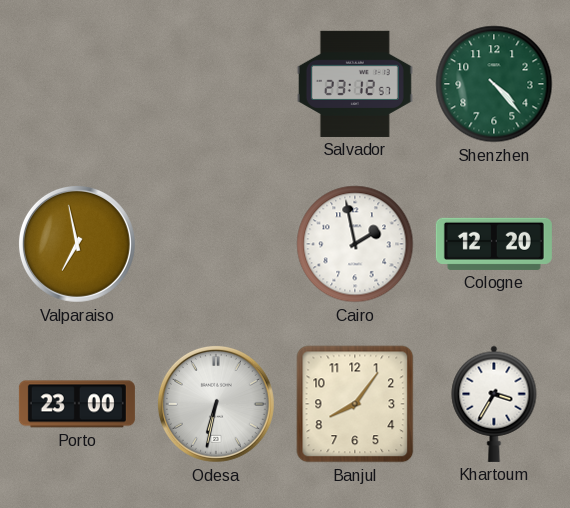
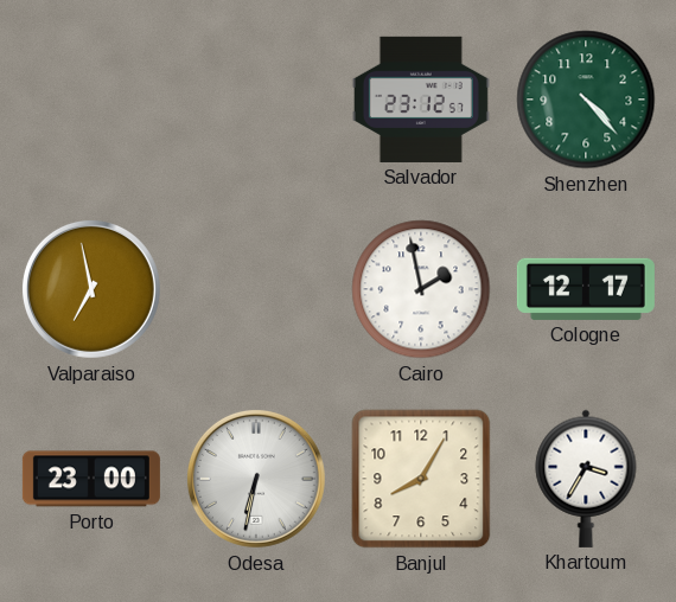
Cologne: 12:20 -> 12:17
Banjul: 8:06 -> 8:05
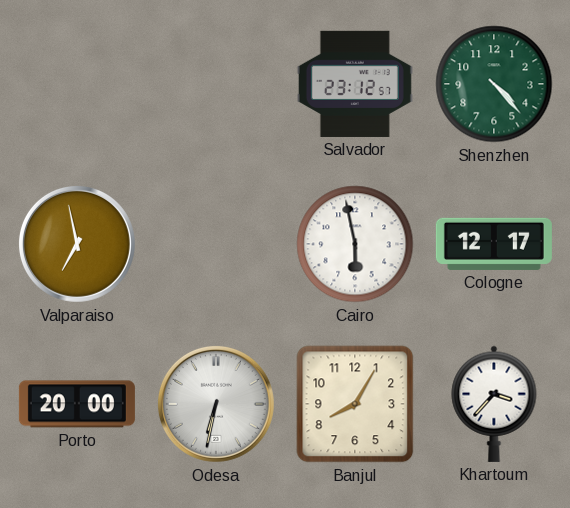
Cairo: 1:58 -> 5:58
Porto: 23:00 -> 20:00
Khartoum: 3:35 -> 3:37
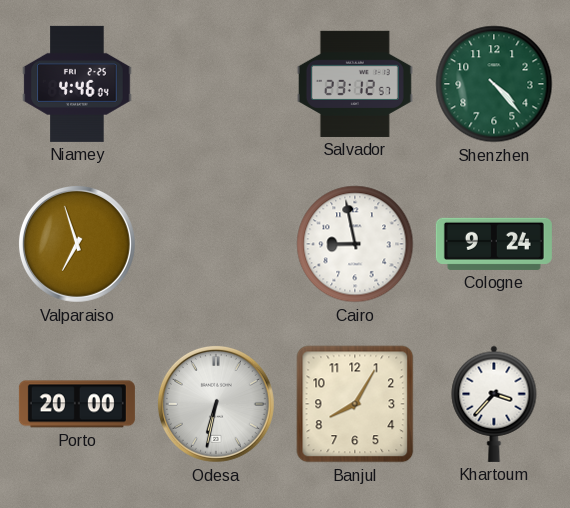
Niamey: none -> 4:46
Valparaiso: 6:58 -> 6:57
Cairo: 5:58 -> 8:58
Cologne: 12:17 -> 9:24
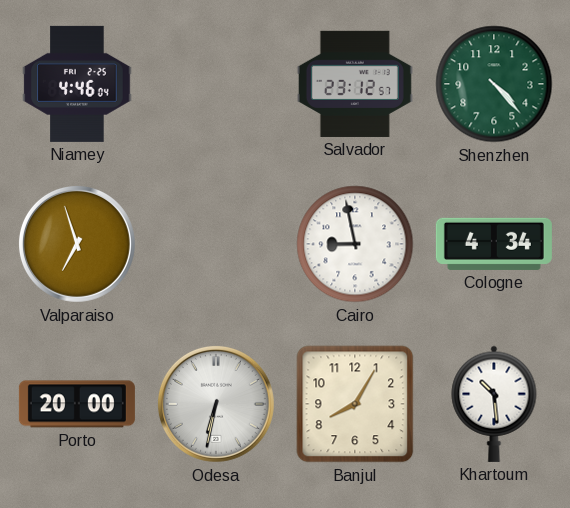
Cologne: 9:24 -> 4:34
Khartoum: 3:37 -> 10:29
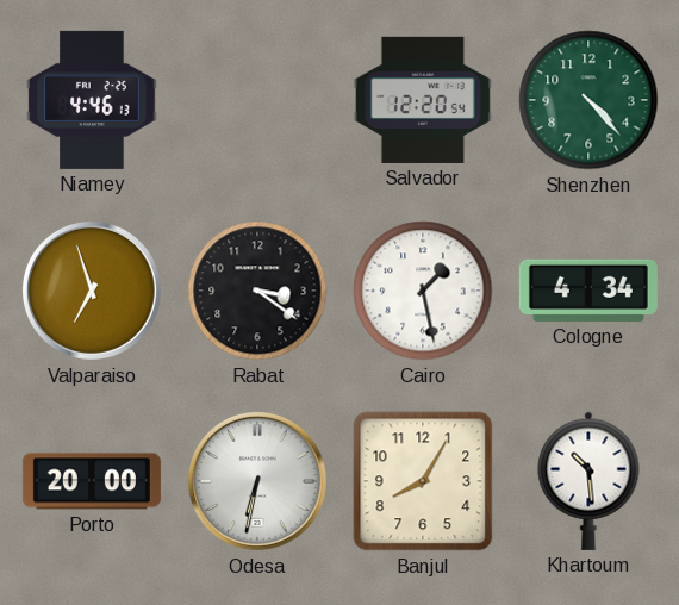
Niamey: 4:46:04 -> 4:46:13
Salvador: 23:12 -> 12:20
Rabat: none -> 3:21
Cairo: 8:58 -> 1:28
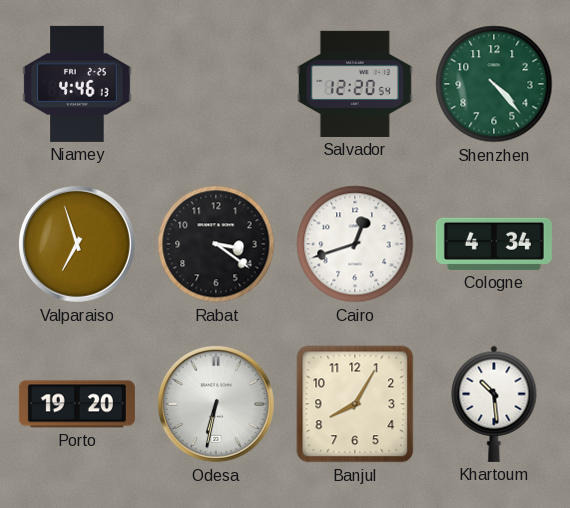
Cairo: 1:28 -> 12:42
Porto: 20:00 -> 19:20
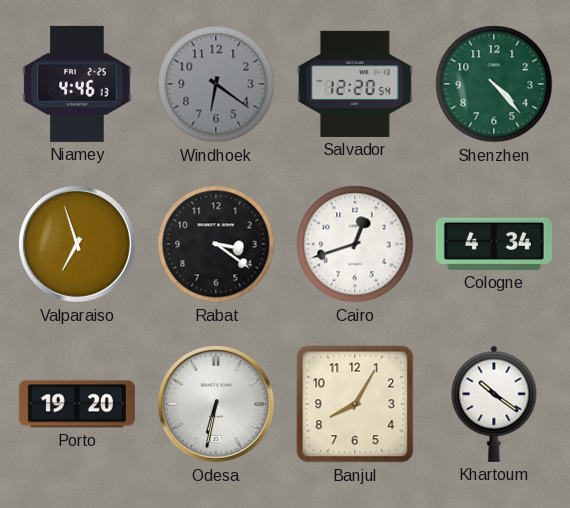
Windhoek: none -> 6:21
Khartoum: 10:29 -> 10:21
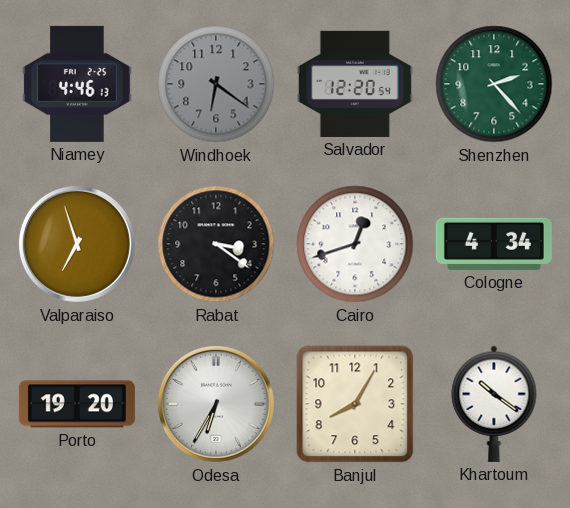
Shenzhen: 4:23 -> 2:23
Odesa: 6:32 -> 6:35
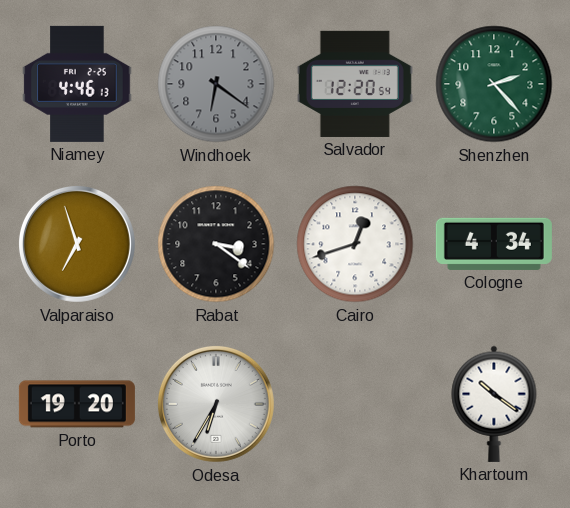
Banjul: 8:05 -> none
